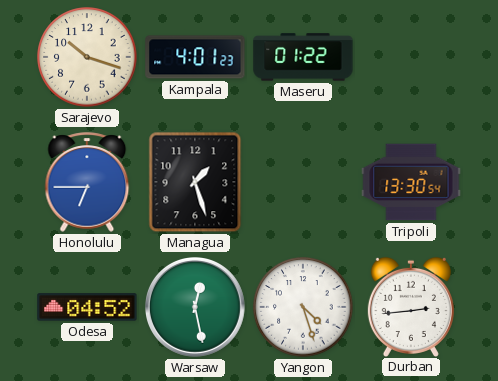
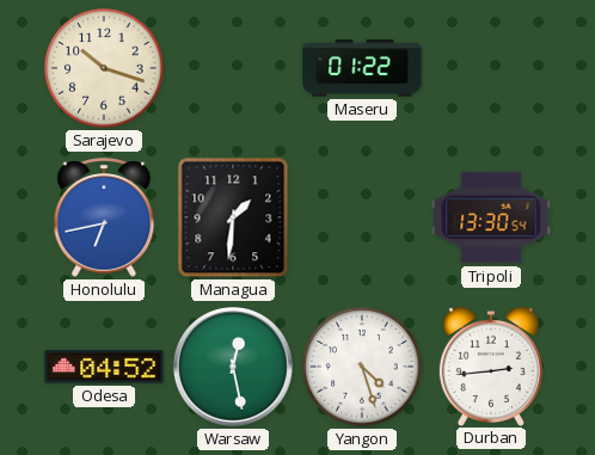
Kampala: 4:01 -> none
Honolulu: 6:45 -> 6:43
Managua: 1:27 -> 1:31
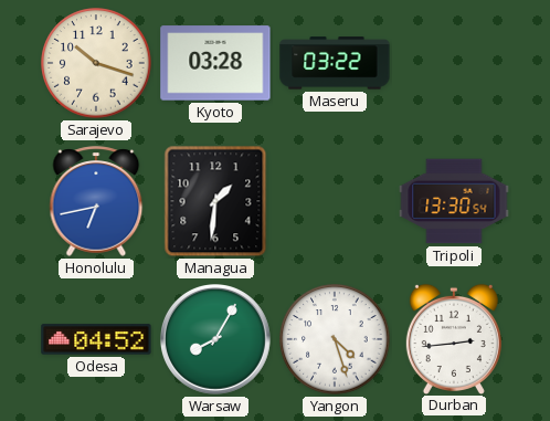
Kyoto: none -> 03:28
Maseru: 01:22 -> 03:22
Warsaw: 12:28 -> 8:05
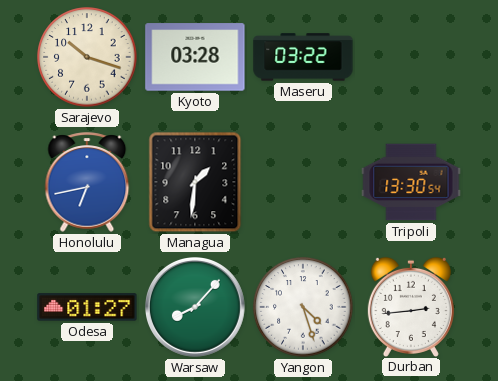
Odesa: 04:52 -> 01:27
Warsaw: 8:05 -> 8:07
